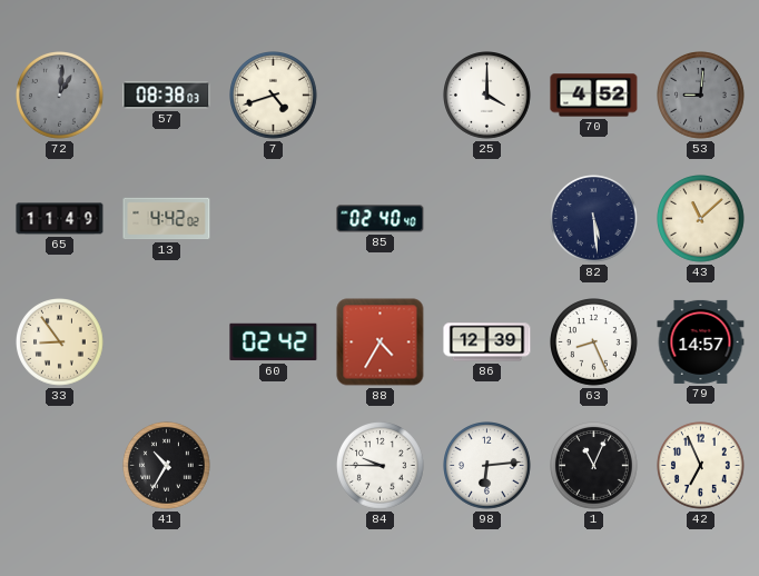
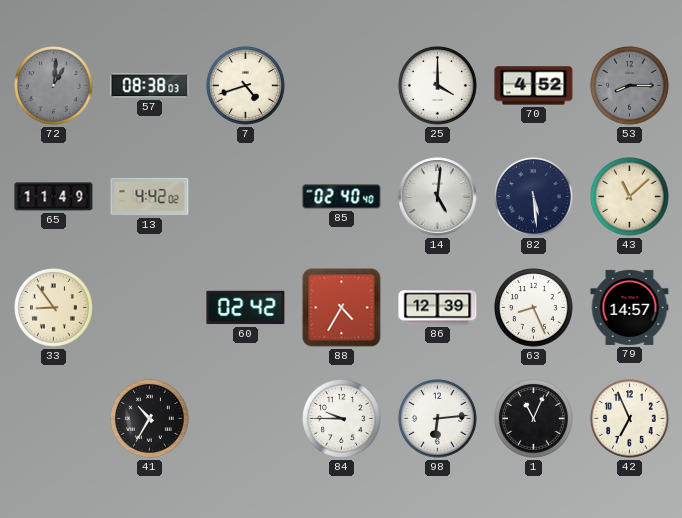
53: 9:01 -> 8:15
14: none -> 5:01
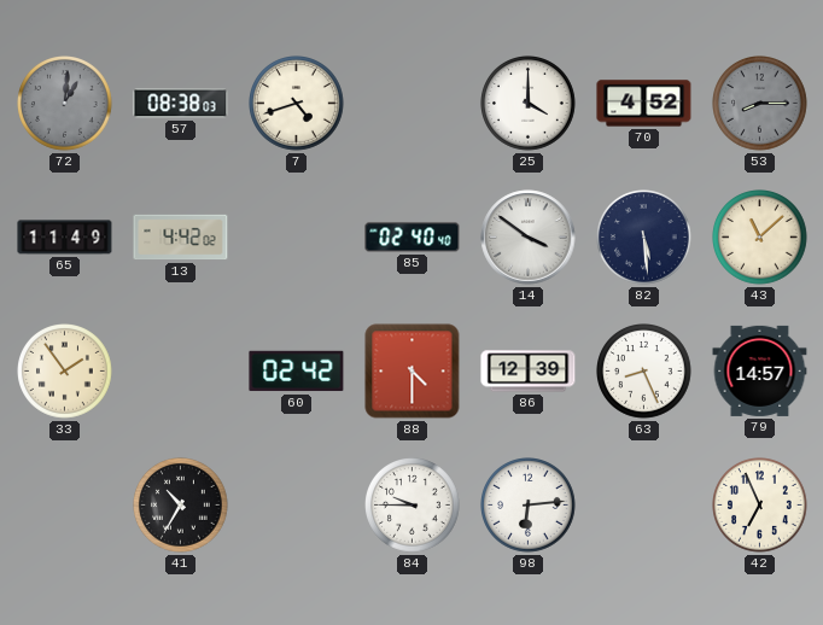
14: 5:01 -> 3:51
33: 8:54 -> 1:54
88: 4:35 -> 4:30
1: 11:04 -> none
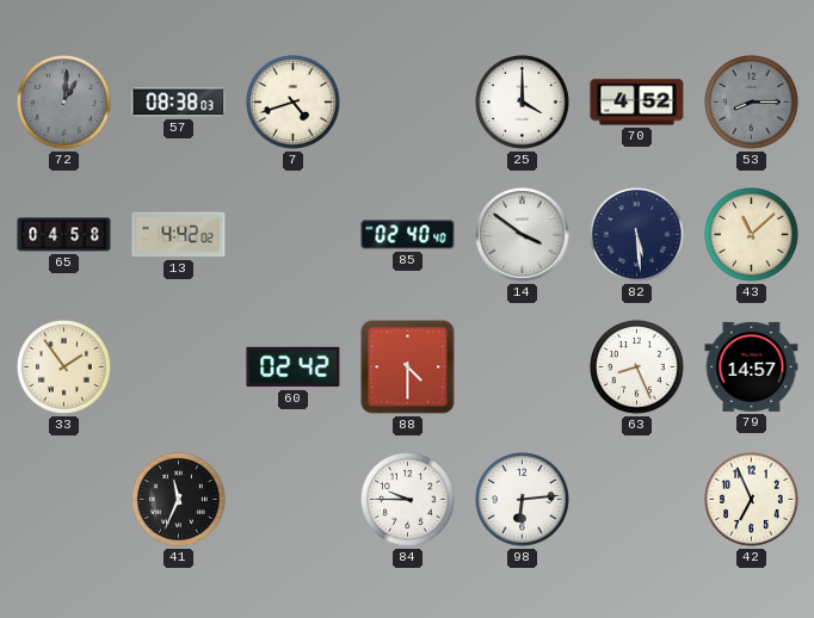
65: 11:49 -> 04:58
86: 12:39 -> none
41: 10:35 -> 11:34
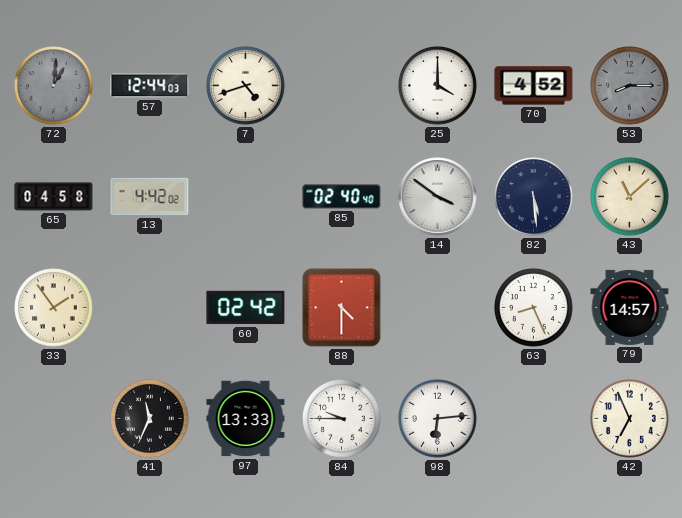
57: 08:38 -> 12:44
97: none -> 13:33
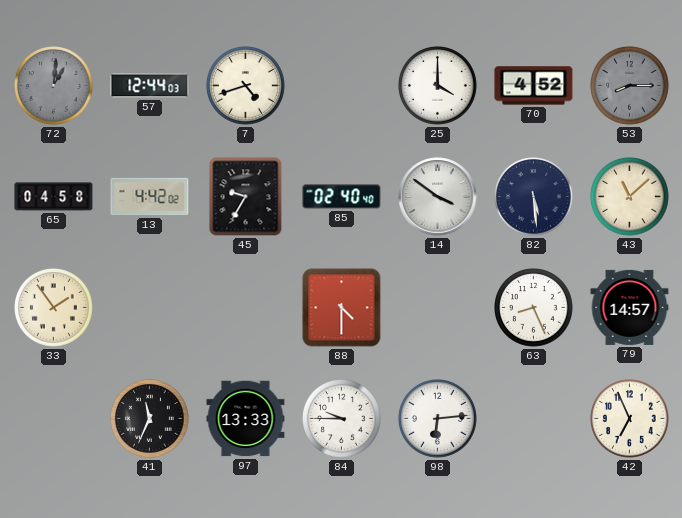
45: none -> 9:35
60: 02:42 -> none
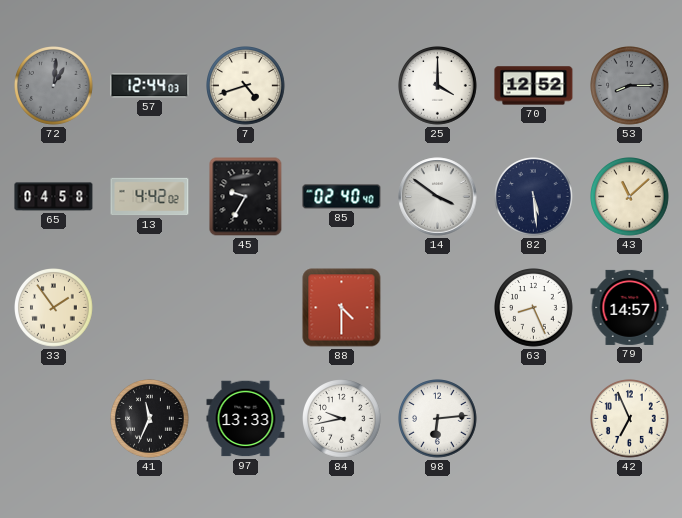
70: 4:52 -> 12:52
84: 9:45 -> 9:43
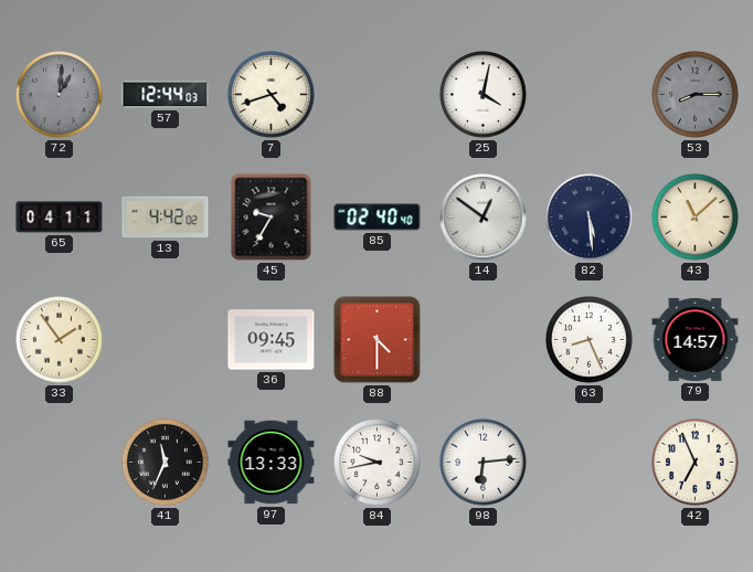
25: 4:00 -> 4:02
70: 12:52 -> none
65: 04:58 -> 04:11
14: 3:51 -> 12:51
36: none -> 09:45
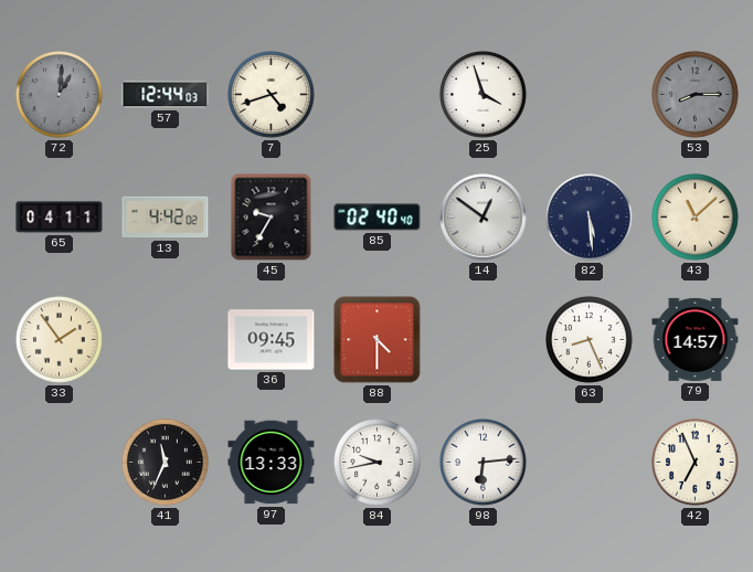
25: 4:02 -> 3:57
